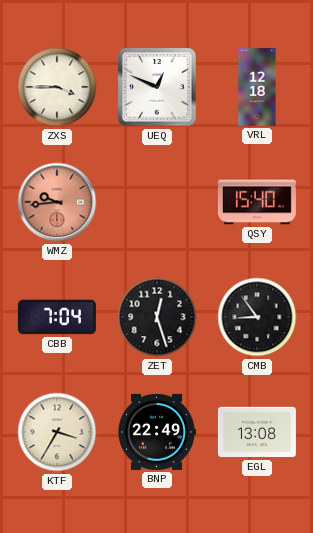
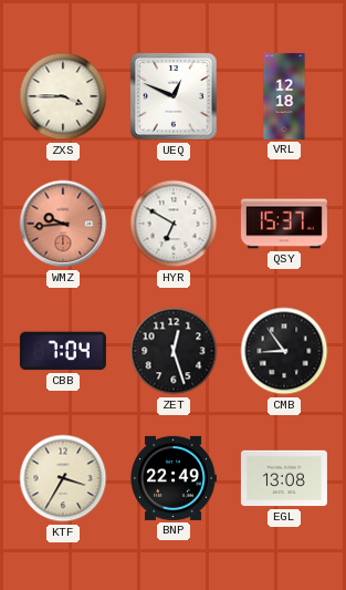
HYR: none -> 6:50
QSY: 15:40 -> 15:37
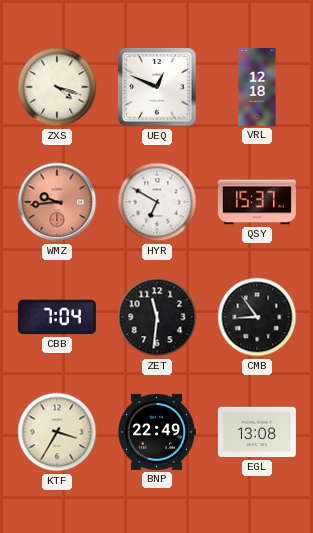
ZXS: 3:45 -> 4:18
ZET: 12:27 -> 11:31
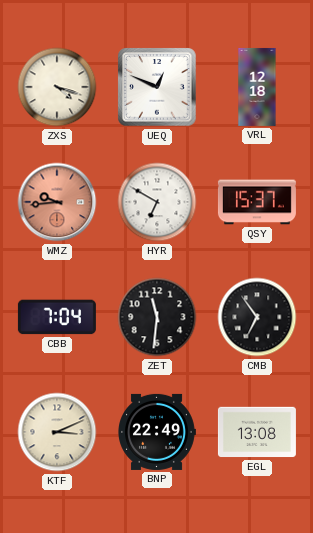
CMB: 8:54 -> 6:54
KTF: 3:35 -> 3:11
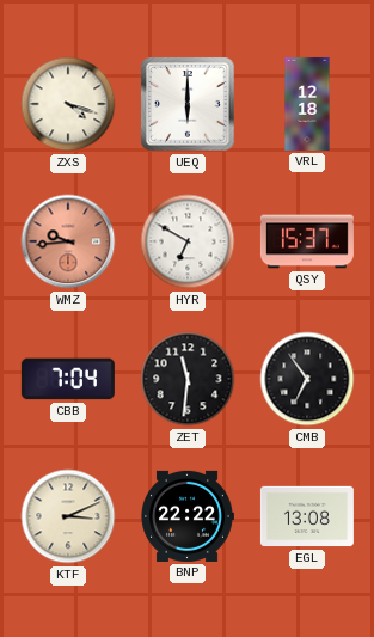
UEQ: 12:49 -> 6:00
BNP: 22:49 -> 22:22
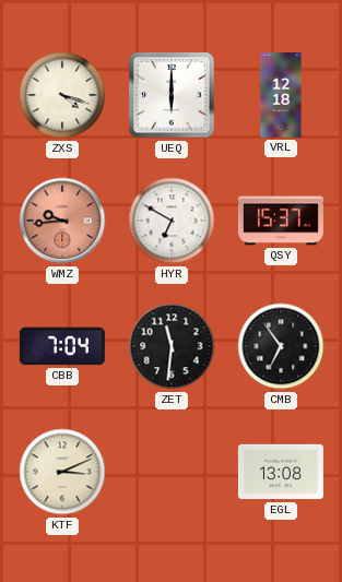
BNP: 22:22 -> none
